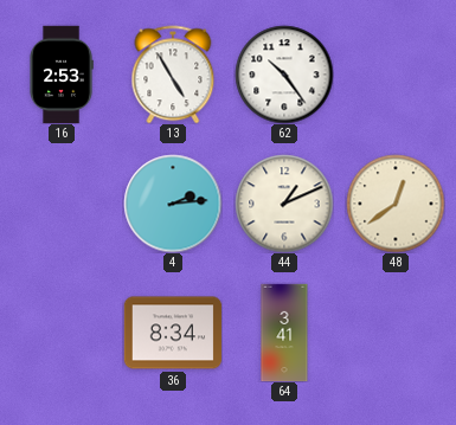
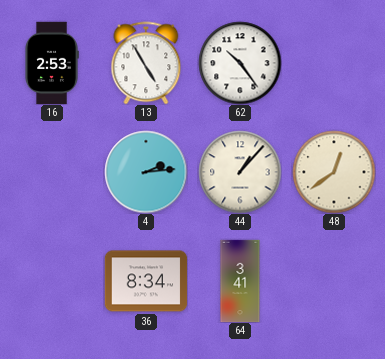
44: 1:11 -> 1:07
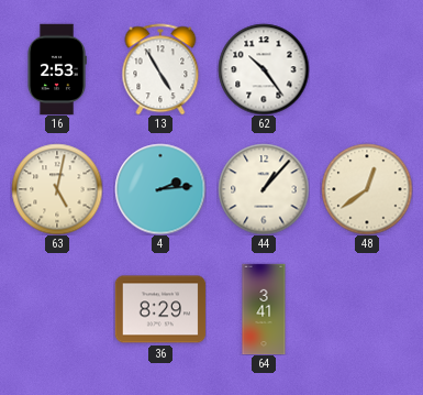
63: none -> 5:02
36: 8:34 -> 8:29
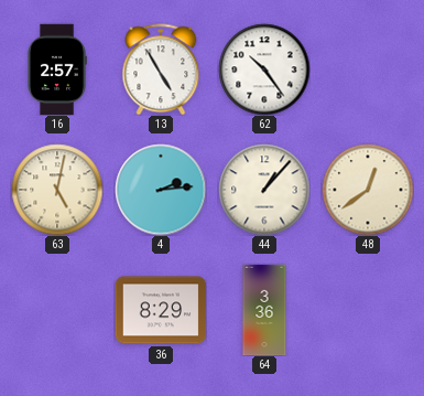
16: 2:53 -> 2:57
64: 3:41 -> 3:36
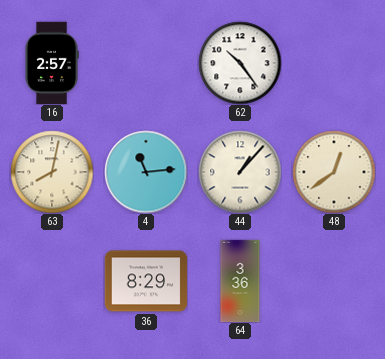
13: 4:55 -> none
63: 5:02 -> 8:02
4: 2:14 -> 11:14
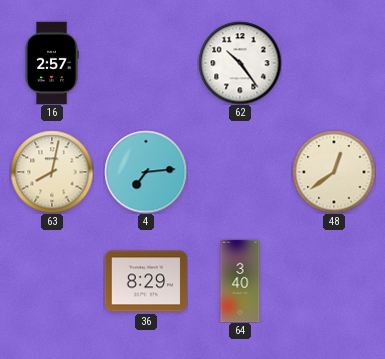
4: 11:14 -> 7:14
44: 1:07 -> none
64: 3:36 -> 3:40
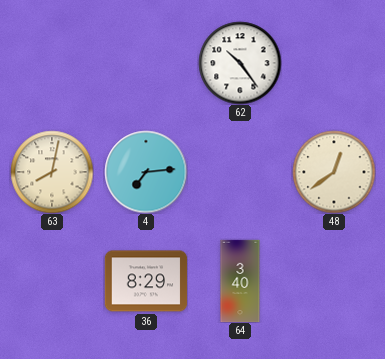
16: 2:57 -> none
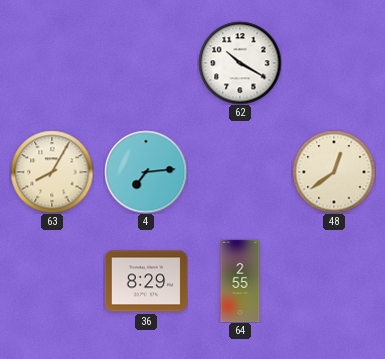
62: 10:24 -> 10:20
63: 8:02 -> 8:05
64: 3:40 -> 2:55
